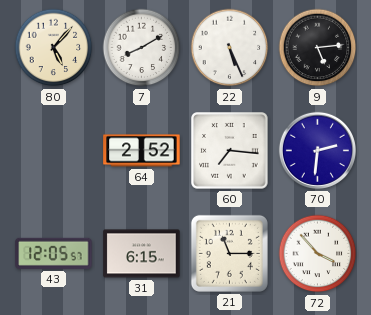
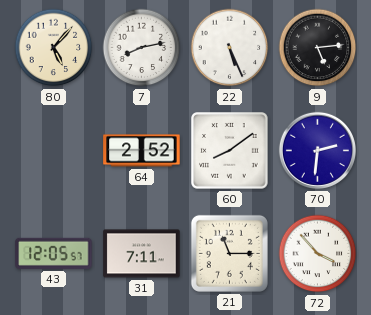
7: 8:10 -> 8:13
60: 7:16 -> 8:09
31: 6:15 -> 7:11
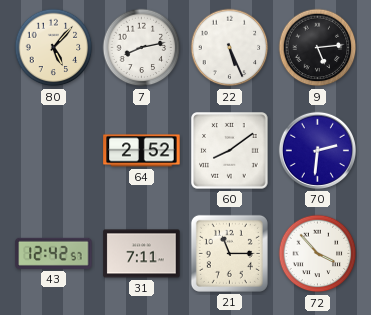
43: 12:05 -> 12:42
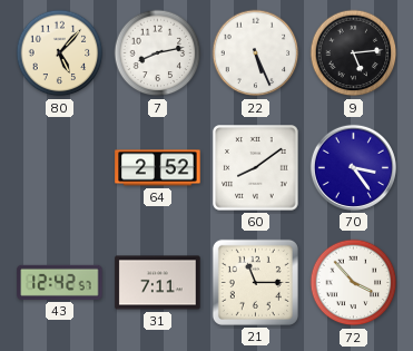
70: 2:31 -> 3:24
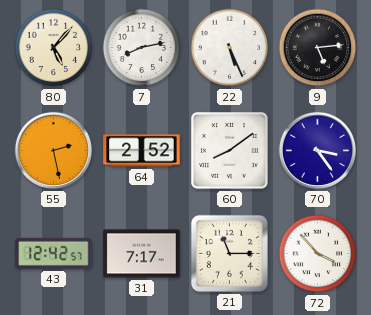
55: none -> 2:28
31: 7:11 -> 7:17
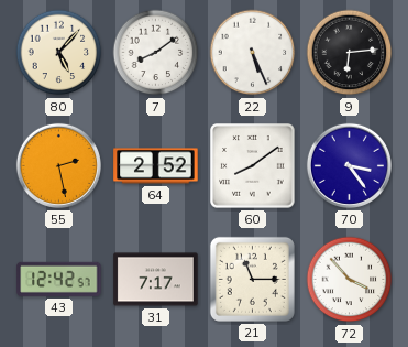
7: 8:13 -> 8:09
9: 5:14 -> 6:14
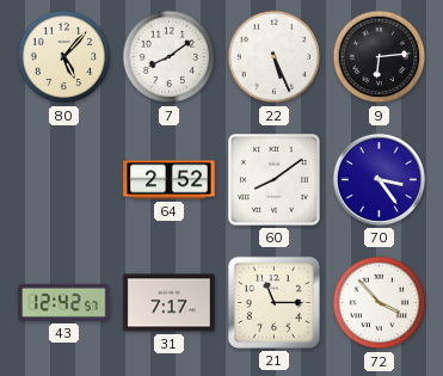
55: 2:28 -> none
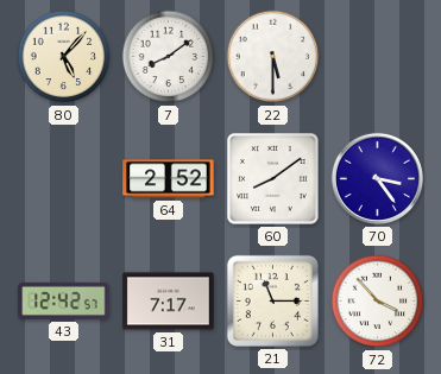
22: 5:26 -> 5:30
9: 6:14 -> none
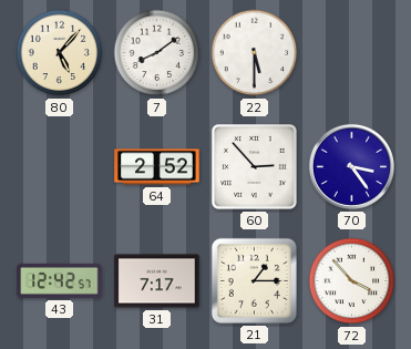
60: 8:09 -> 2:53
21: 11:15 -> 1:15
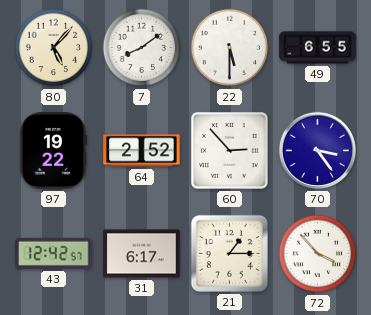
49: none -> 6:55
97: none -> 19:22
31: 7:17 -> 6:17
